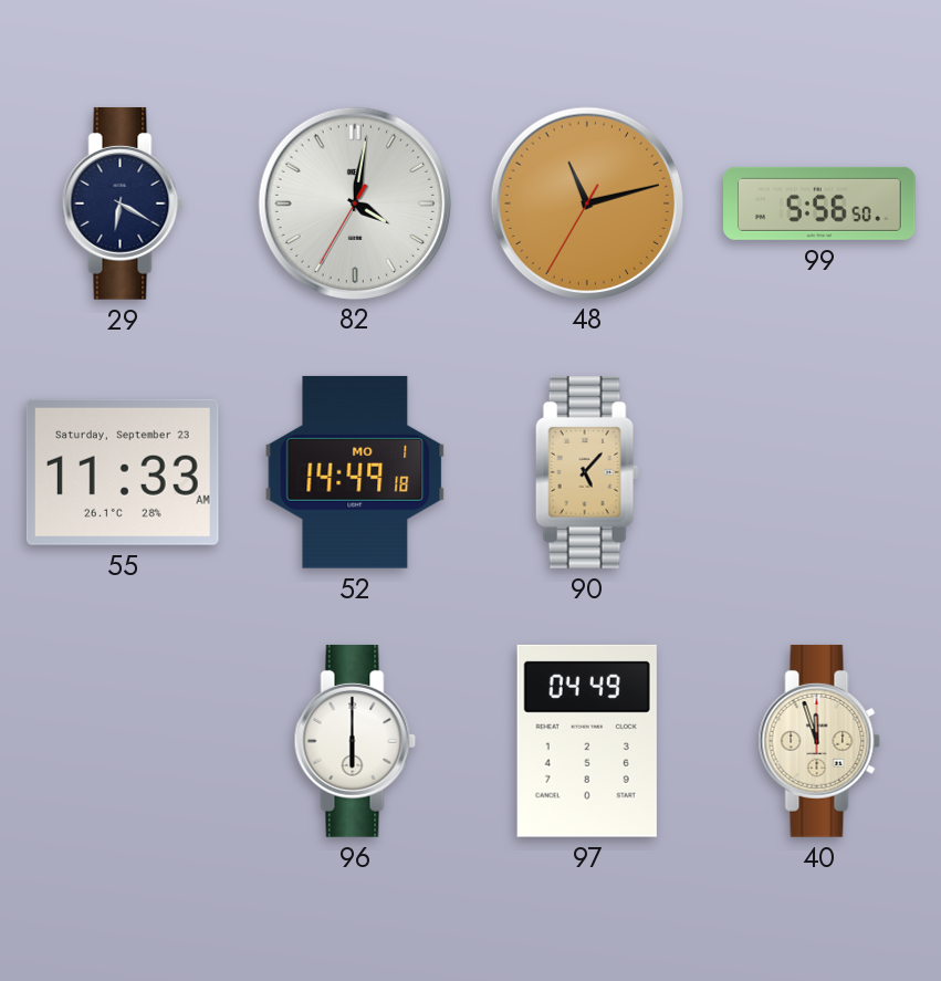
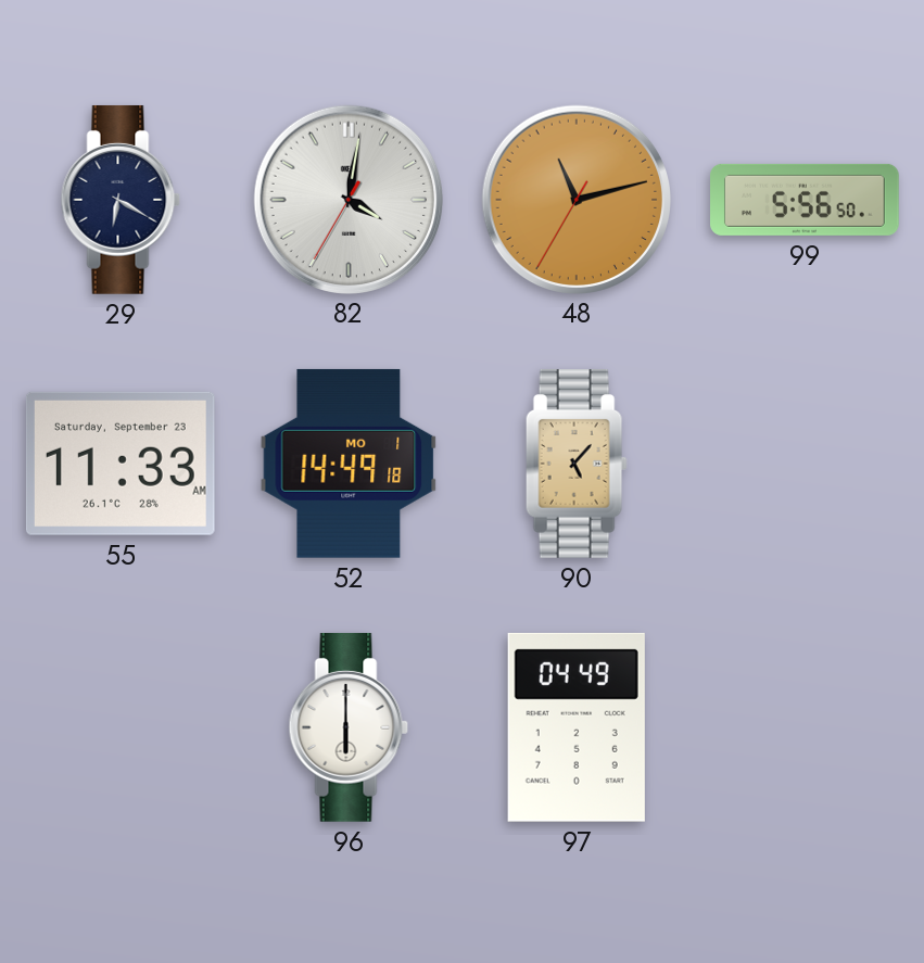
40: 11:57 -> none
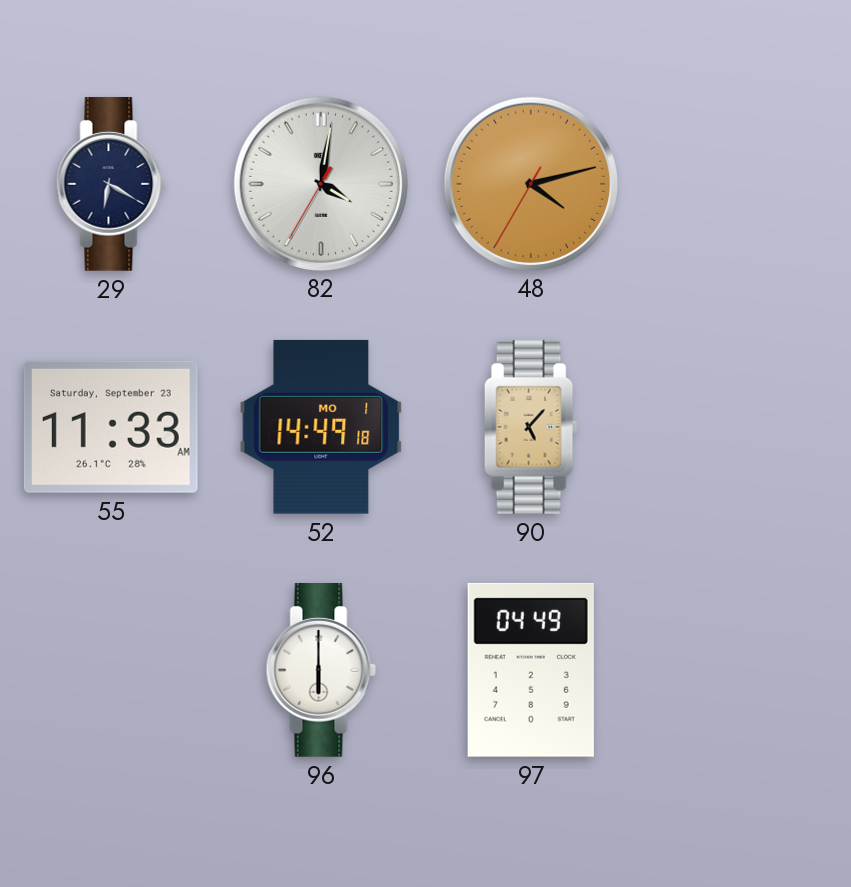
48: 11:12 -> 4:12
99: 5:56 -> none
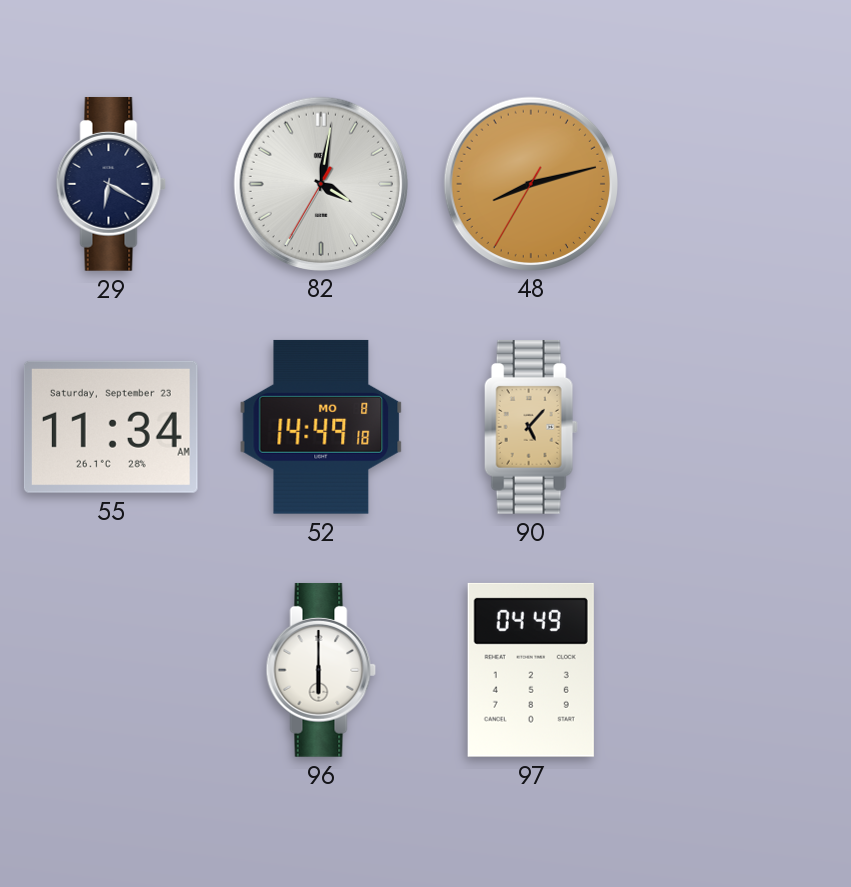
48: 4:12 -> 8:12
55: 11:33 -> 11:34
52 date: MO 1 -> MO 8
